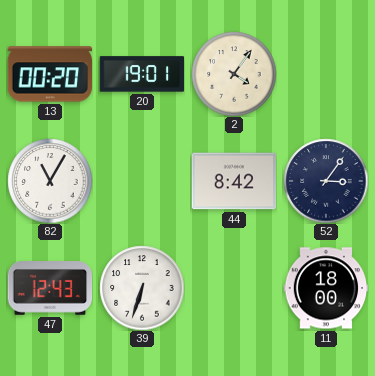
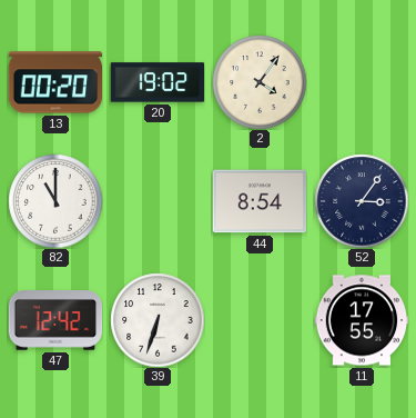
20: 19:01 -> 19:02
82: 11:05 -> 11:00
44: 8:42 -> 8:54
47: 12:43 -> 12:42
11: 18:00 -> 17:55
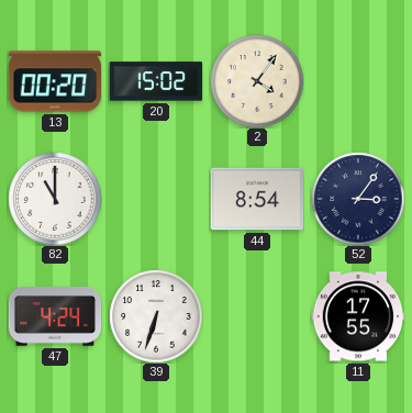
20: 19:02 -> 15:02
47: 12:42 -> 4:24
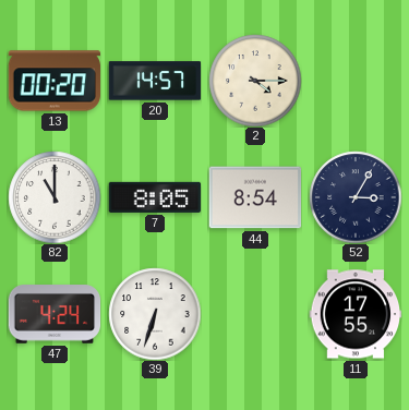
20: 15:02 -> 14:57
2: 4:06 -> 4:15
7: none -> 8:05
52: 3:06 -> 3:05
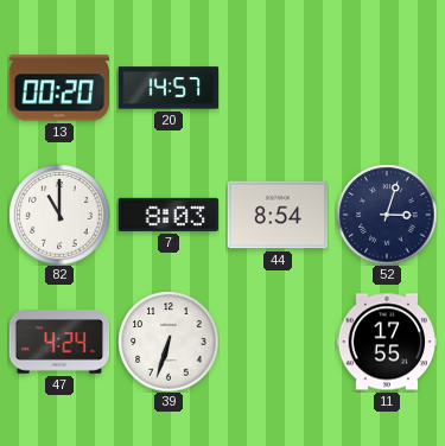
2: 4:15 -> none
7: 8:05 -> 8:03
52: 3:05 -> 3:03
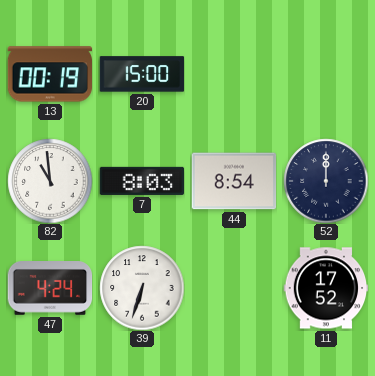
13: 00:20 -> 00:19
20: 14:57 -> 15:00
82: 11:00 -> 10:59
52: 3:03 -> 12:00
11: 17:55 -> 17:52
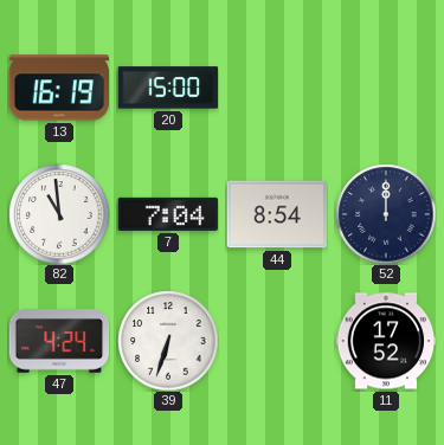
13: 00:19 -> 16:19
7: 8:03 -> 7:04
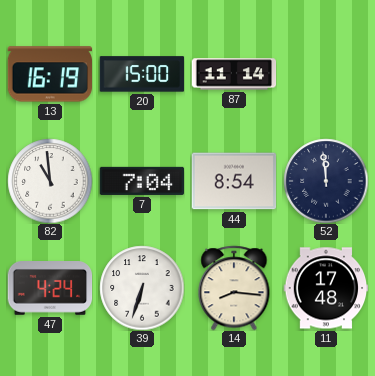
87: none -> 11:14
52: 12:00 -> 11:59
14: none -> 8:16
11: 17:52 -> 17:48
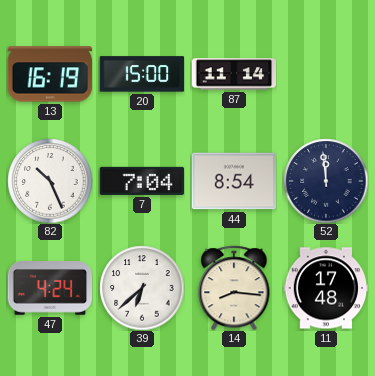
82: 10:59 -> 10:26
39: 6:33 -> 6:38
